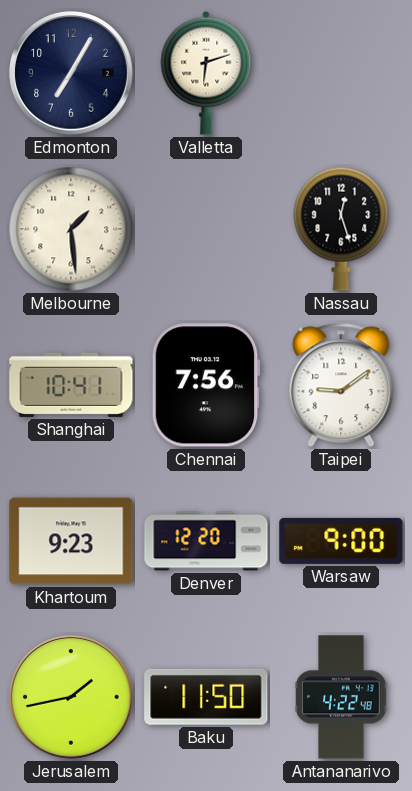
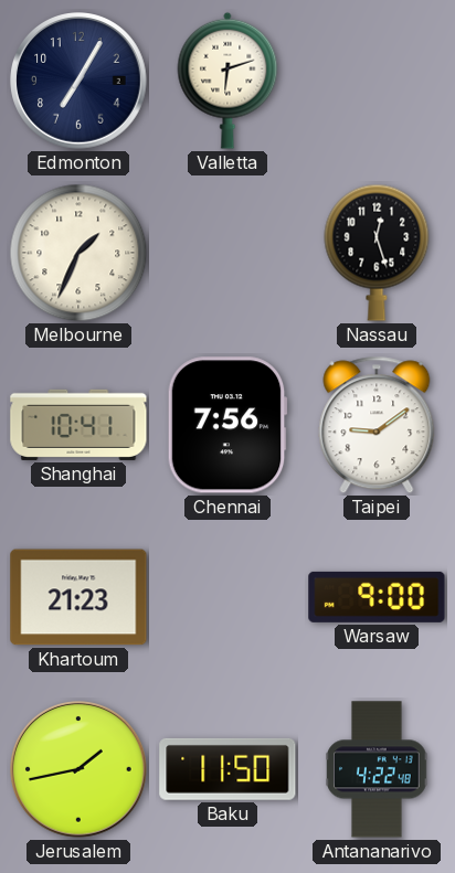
Melbourne: 1:29 -> 1:34
Khartoum: 9:23 -> 21:23
Denver: 12:20 -> none
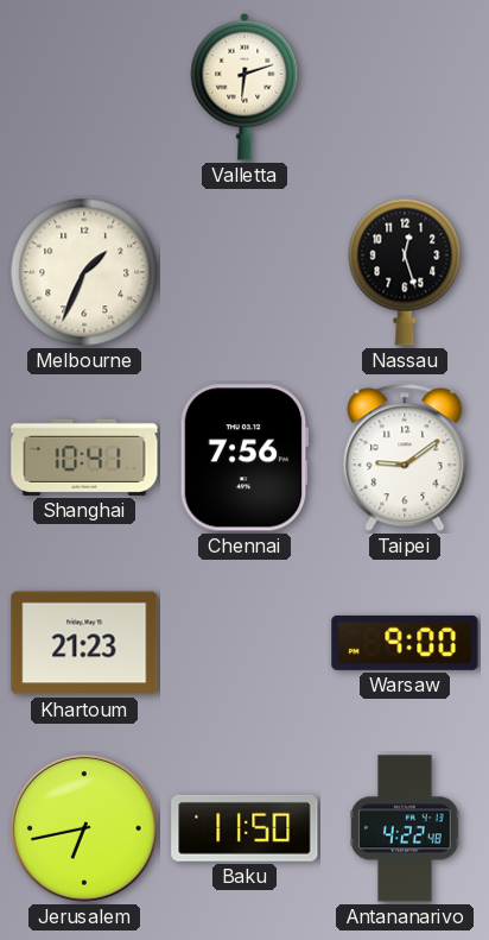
Edmonton: 7:05 -> none
Jerusalem: 1:43 -> 6:43
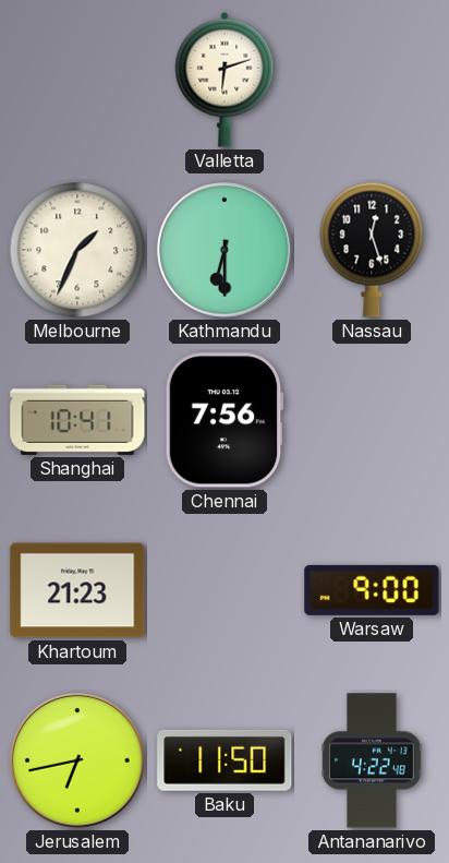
Kathmandu: none -> 6:30
Taipei: 9:09 -> none
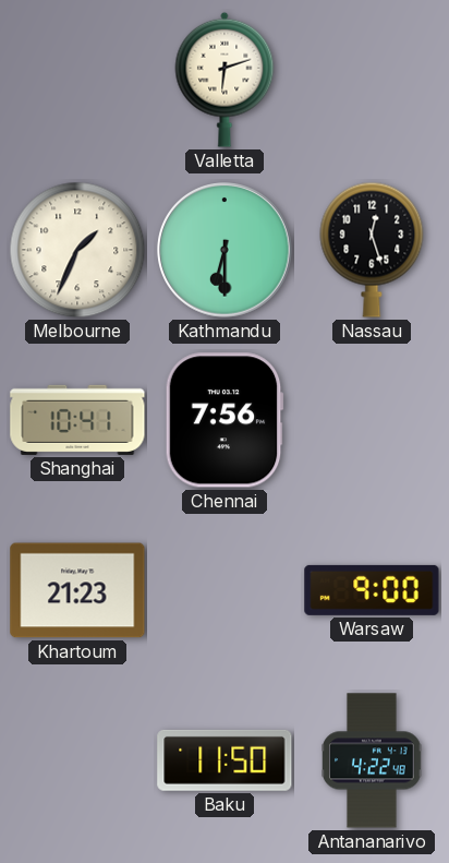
Jerusalem: 6:43 -> none
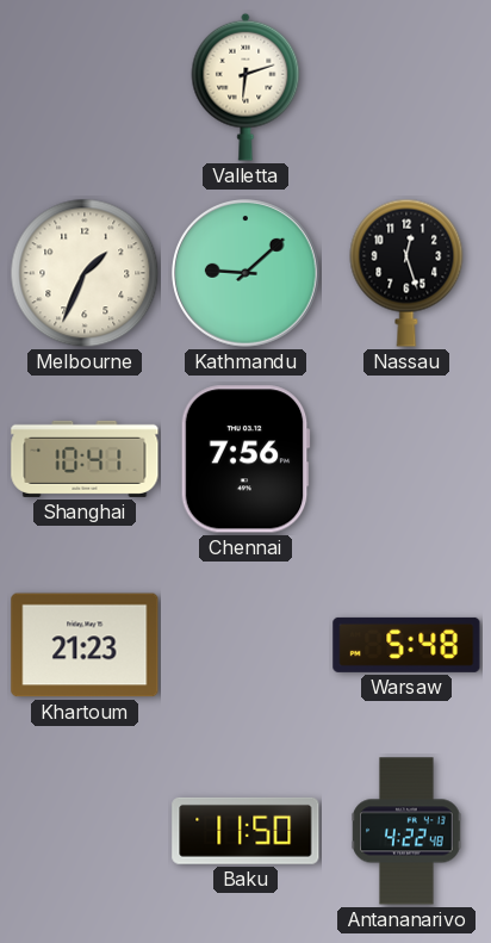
Kathmandu: 6:30 -> 9:08
Warsaw: 9:00 -> 5:48
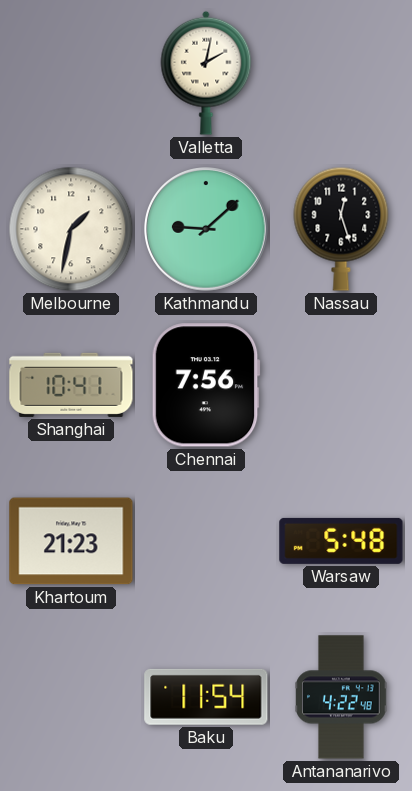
Valletta: 6:12 -> 2:02
Melbourne: 1:34 -> 1:32
Baku: 11:50 -> 11:54
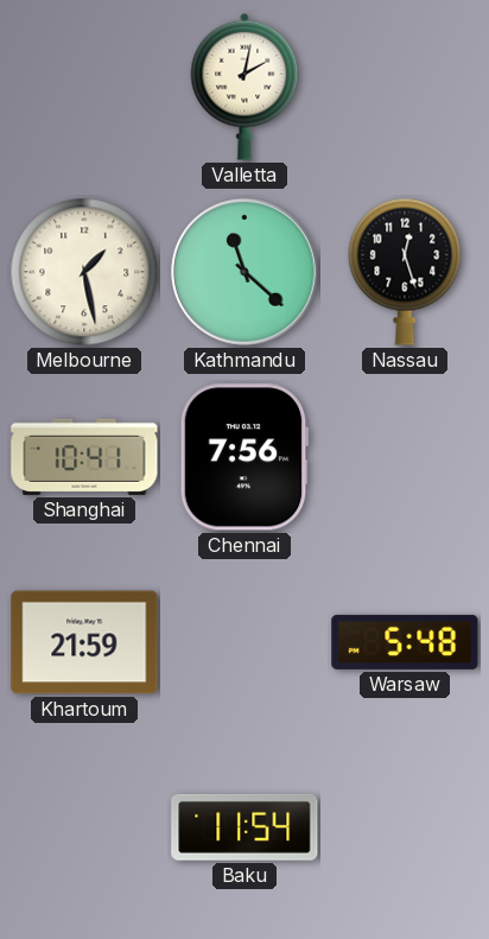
Melbourne: 1:32 -> 1:28
Kathmandu: 9:08 -> 11:22
Khartoum: 21:23 -> 21:59
Antananarivo: 4:22 -> none
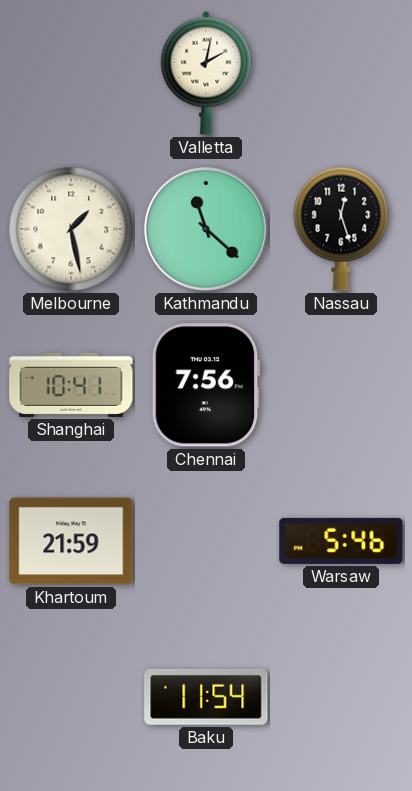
Warsaw: 5:48 -> 5:46
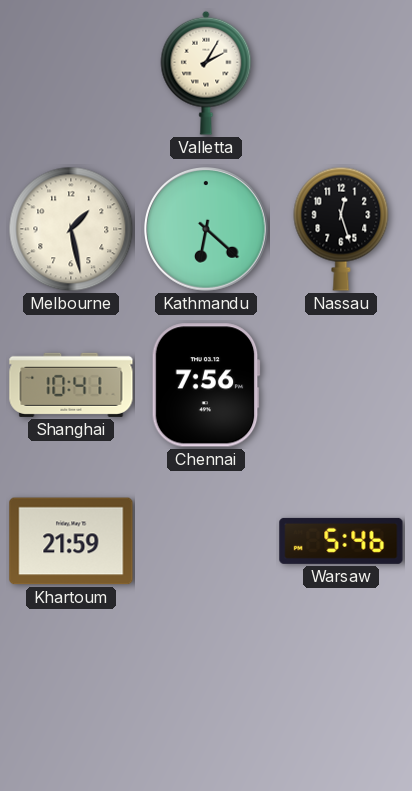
Valletta: 2:02 -> 2:05
Kathmandu: 11:22 -> 6:22
Baku: 11:54 -> none
